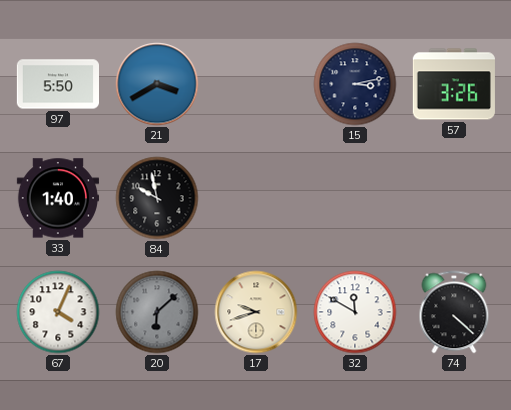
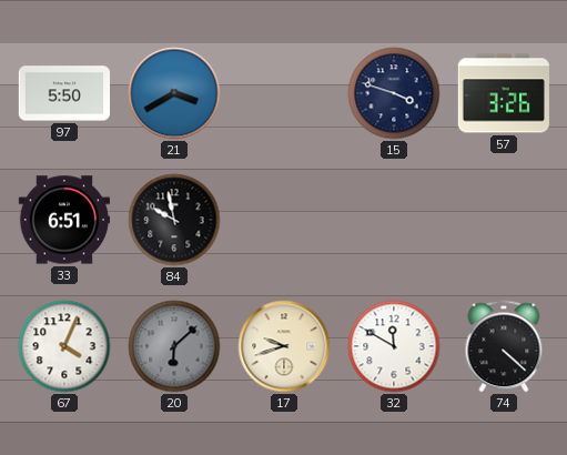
15: 3:13 -> 3:48
33: 1:40 -> 6:51
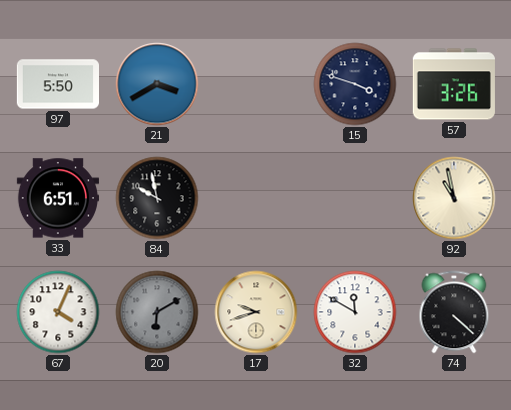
92: none -> 10:58
20: 6:08 -> 6:10
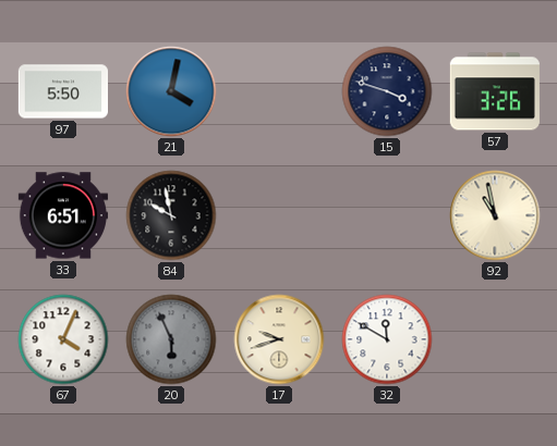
21: 3:40 -> 4:02
20: 6:10 -> 5:56
74: 4:22 -> none
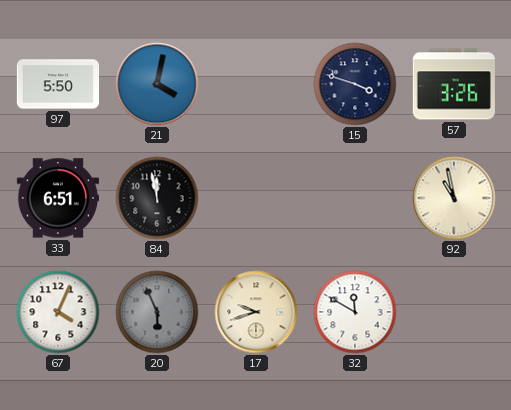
84: 9:58 -> 11:58
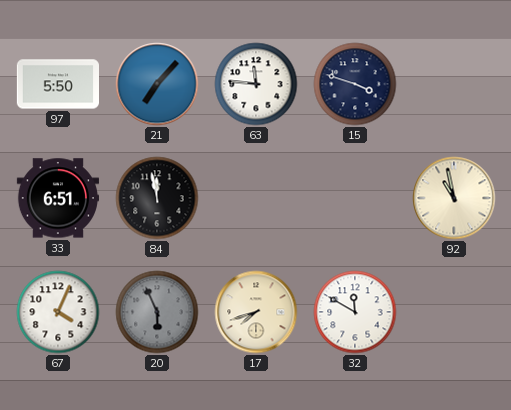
21: 4:02 -> 7:07
63: none -> 11:46
57: 3:26 -> none
17: 9:42 -> 7:42
